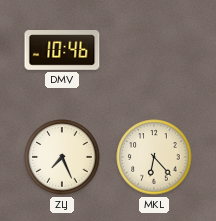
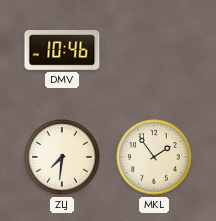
ZLJ: 7:26 -> 7:31
MKL: 6:23 -> 1:54
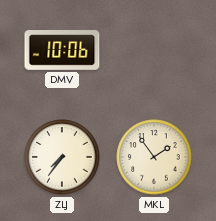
DMV: 10:46 -> 10:06
ZLJ: 7:31 -> 7:36
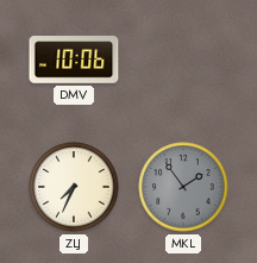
ZLJ: 7:36 -> 7:34
MKL dial: cream -> grey
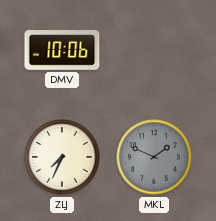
MKL: 1:54 -> 1:49
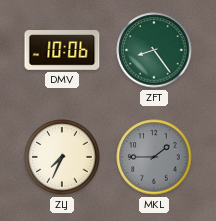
ZFT: none -> 8:24
MKL: 1:49 -> 1:45
